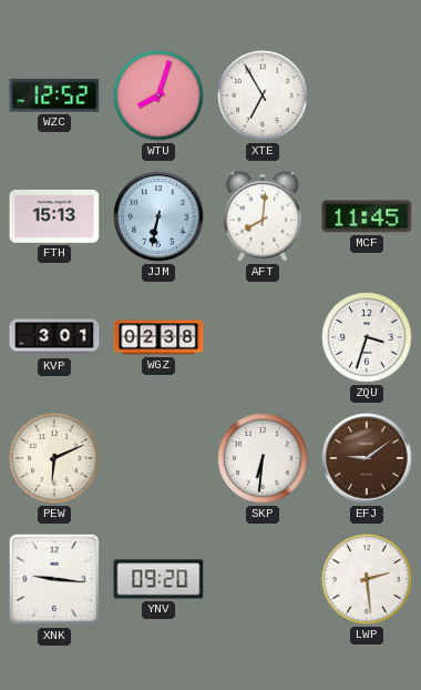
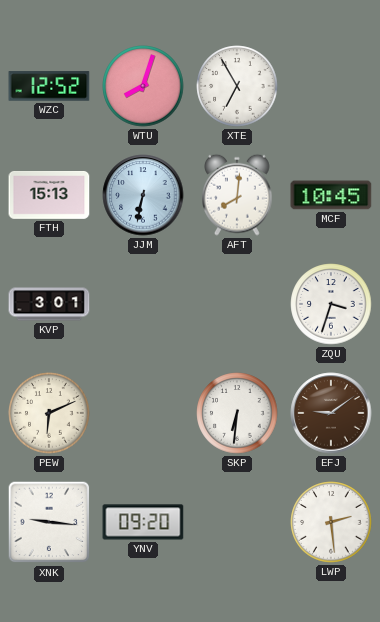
MCF: 11:45 -> 10:45
WGZ: 02:38 -> none
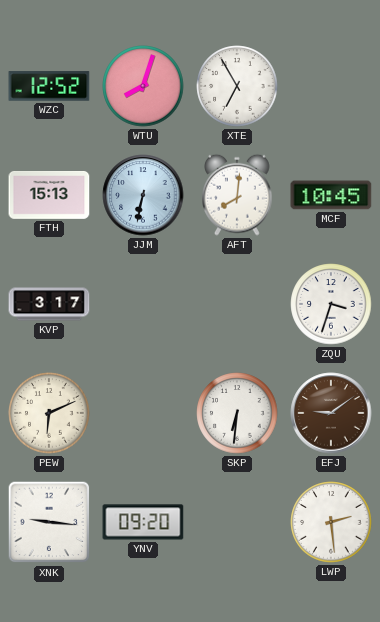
KVP: 3:01 -> 3:17
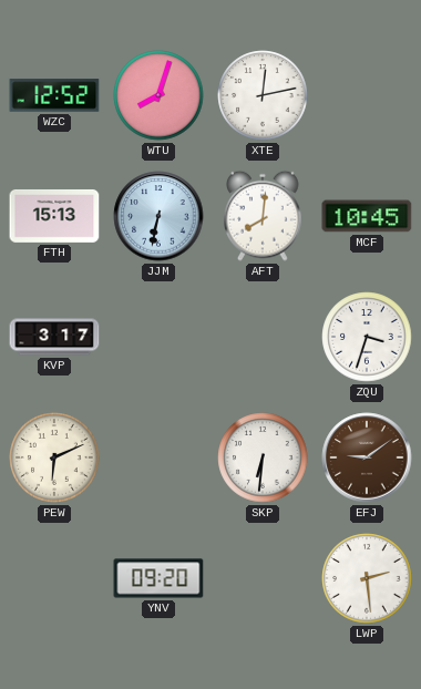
XTE: 6:55 -> 12:13
XNK: 9:16 -> none
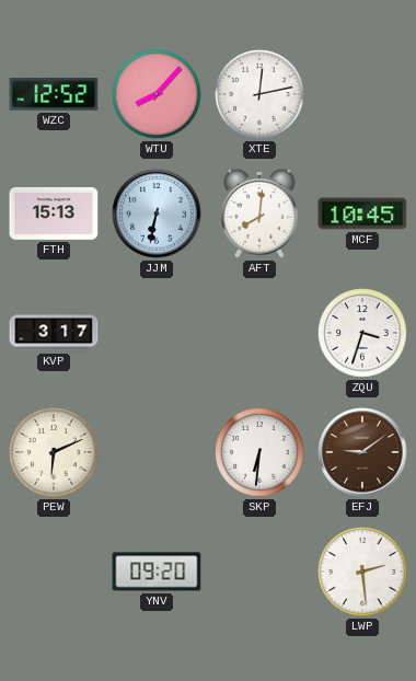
WTU: 8:03 -> 8:07
